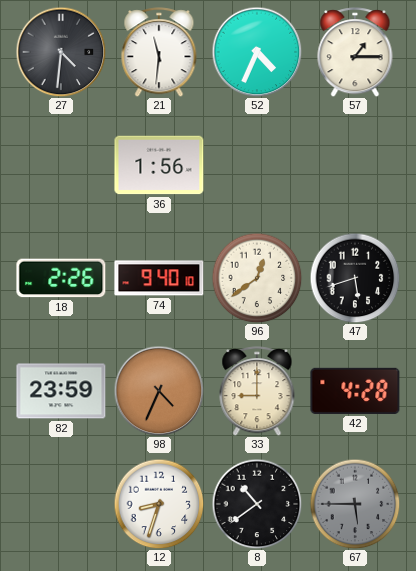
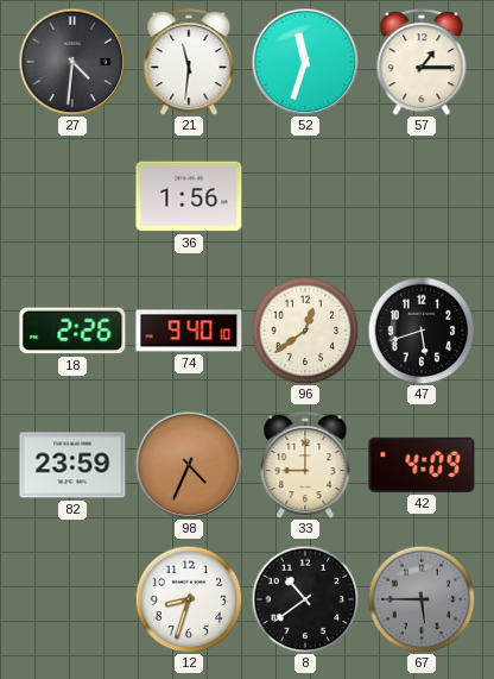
52: 4:34 -> 11:33
42: 4:28 -> 4:09
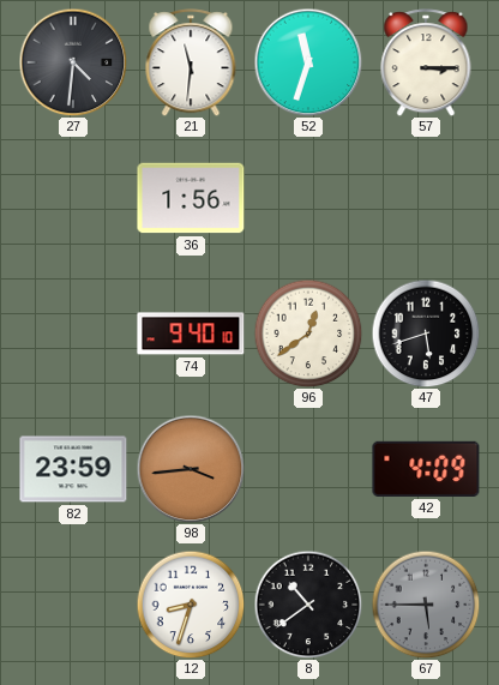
57: 1:15 -> 3:15
18: 2:26 -> none
98: 4:34 -> 3:44
33: 9:00 -> none
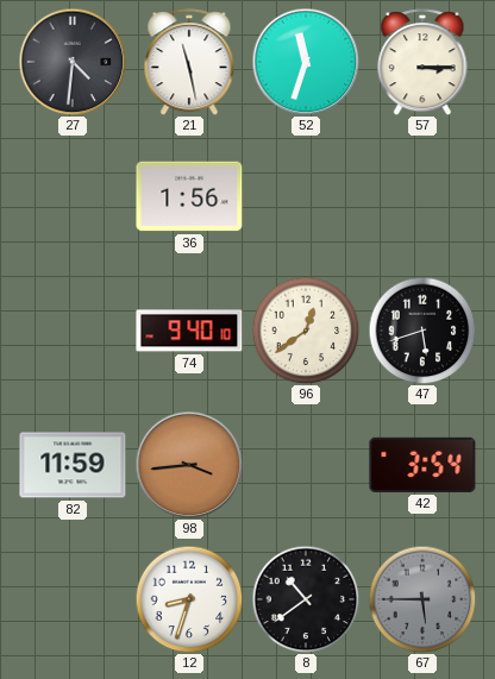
21: 11:31 -> 11:28
82: 23:59 -> 11:59
42: 4:09 -> 3:54
